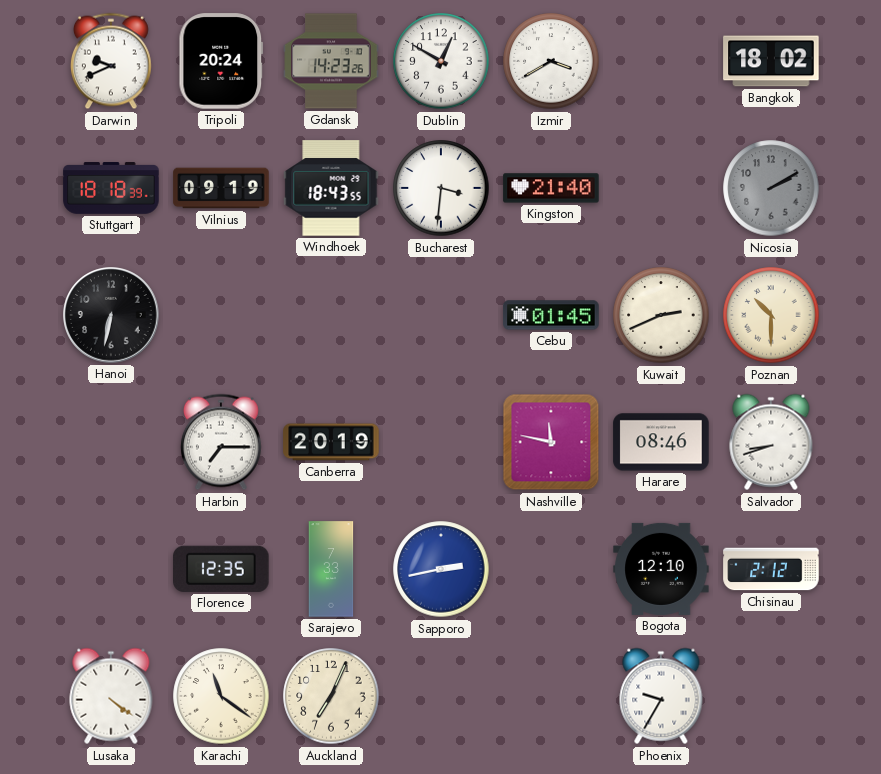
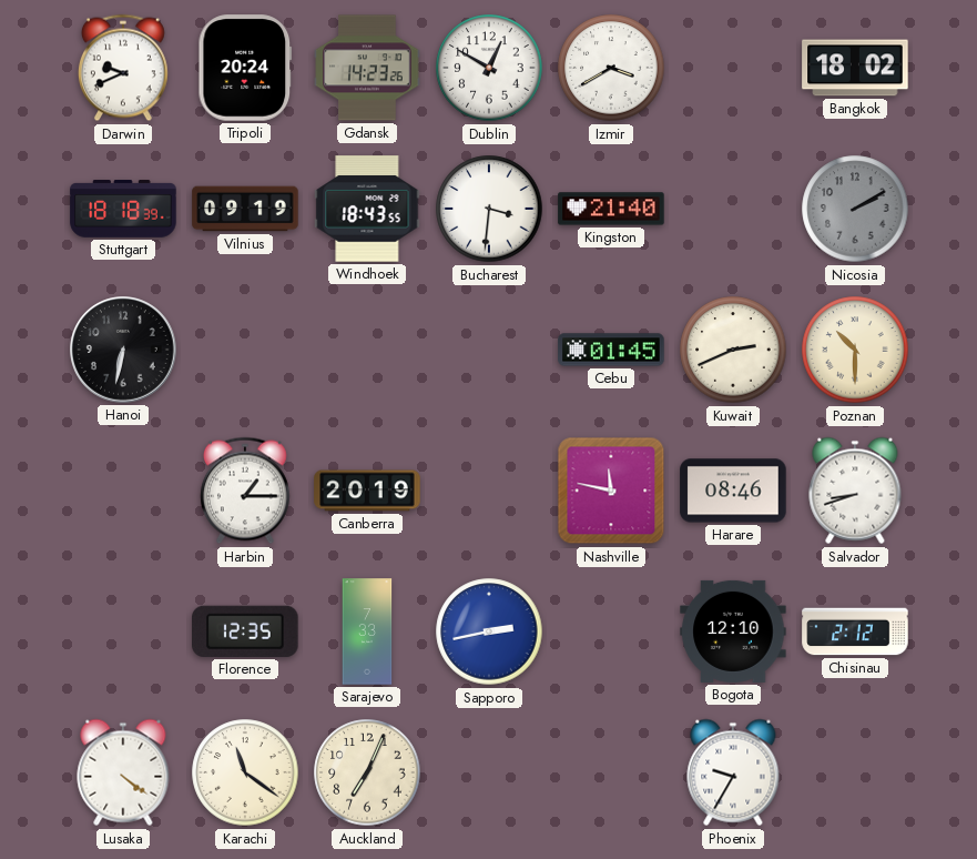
Harbin: 7:15 -> 1:15
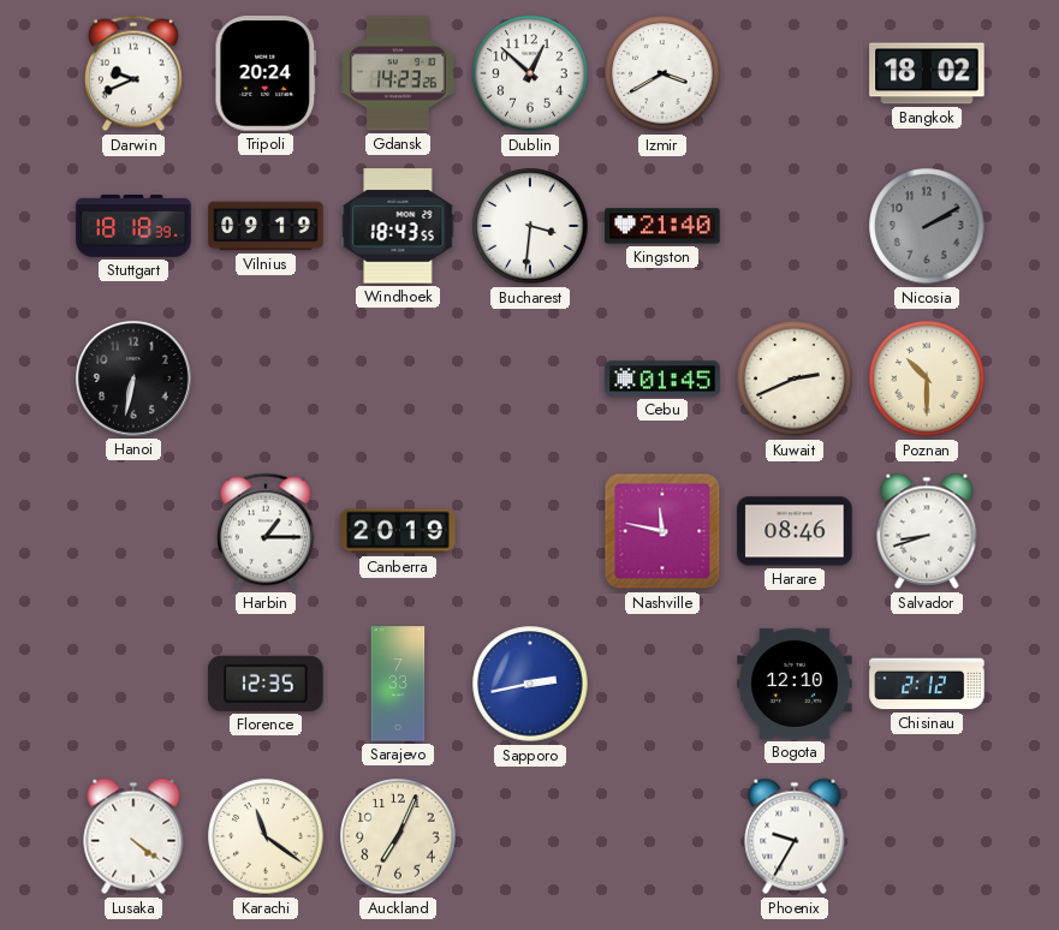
Dublin: 12:50 -> 12:52
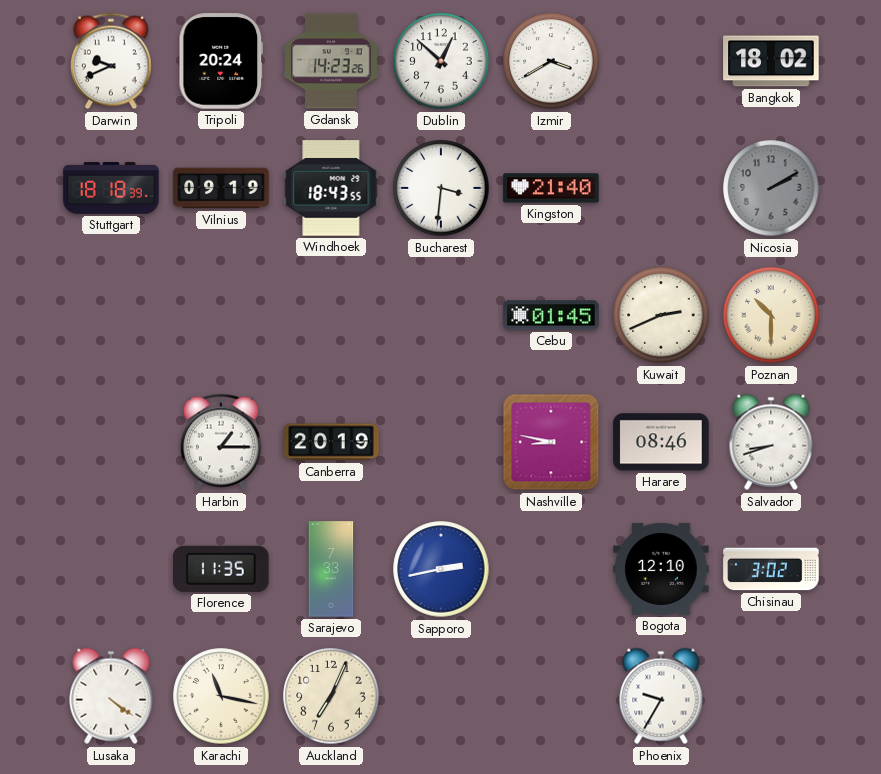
Hanoi: 6:32 -> none
Nashville: 11:47 -> 8:47
Florence: 12:35 -> 11:35
Chisinau: 2:12 -> 3:02
Karachi: 11:21 -> 11:17
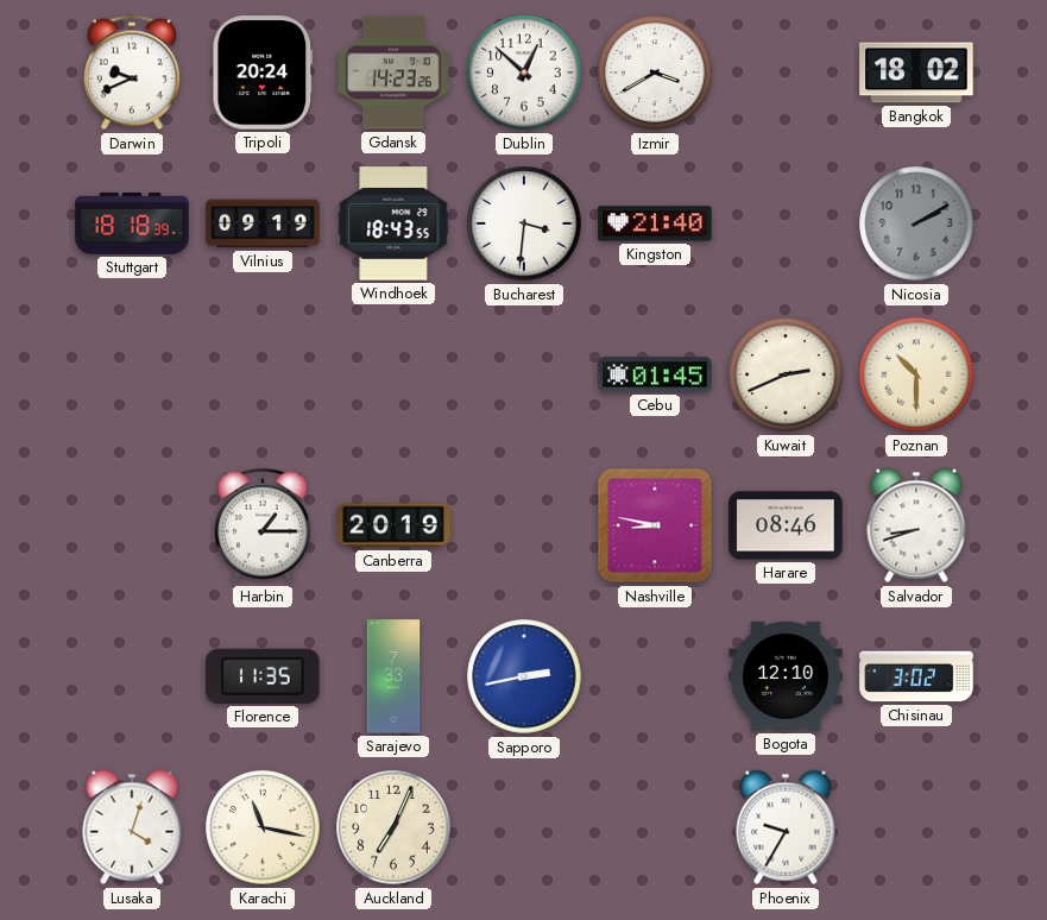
Lusaka: 4:21 -> 4:03
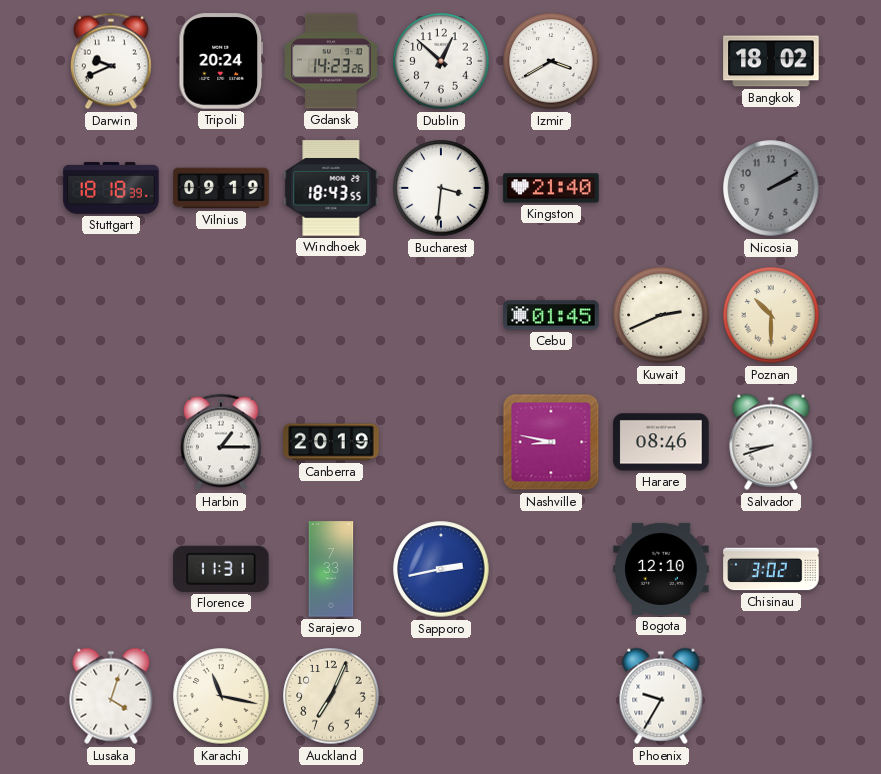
Florence: 11:35 -> 11:31
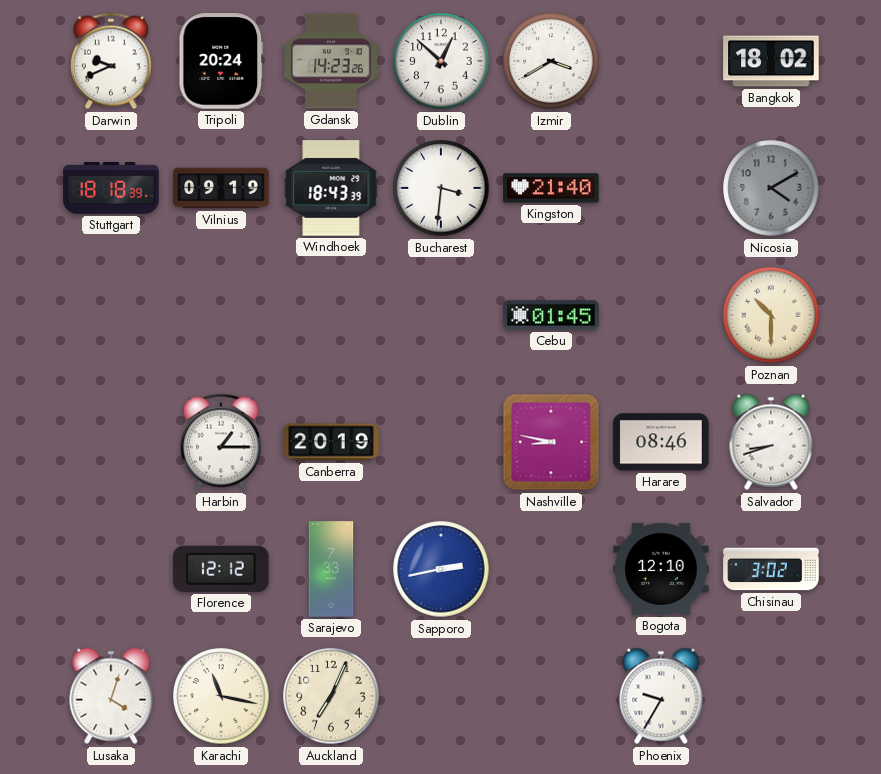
Windhoek: 18:43:55 -> 18:43:39
Nicosia: 2:10 -> 4:10
Kuwait: 2:41 -> none
Florence: 11:31 -> 12:12
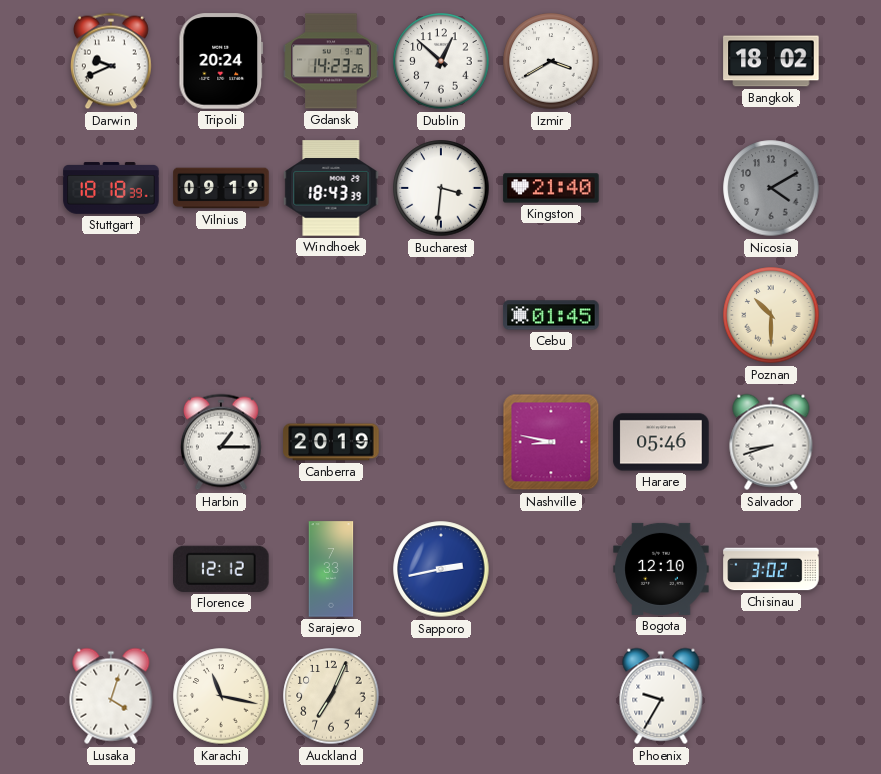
Harare: 08:46 -> 05:46
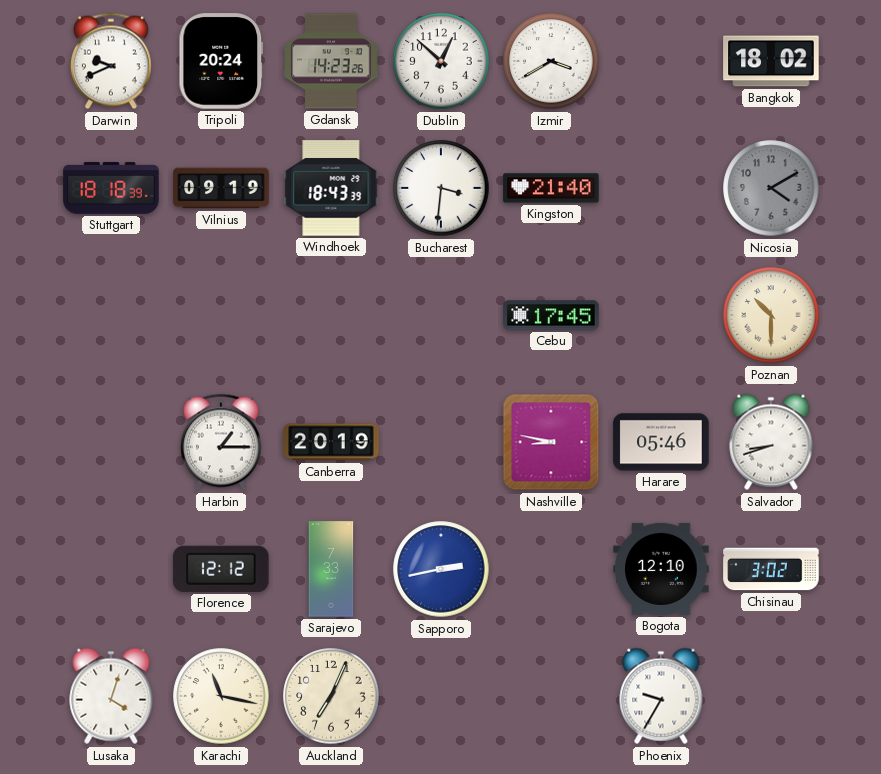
Cebu: 01:45 -> 17:45
